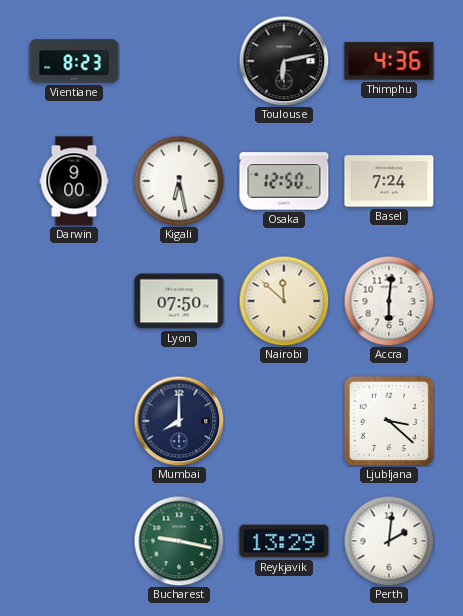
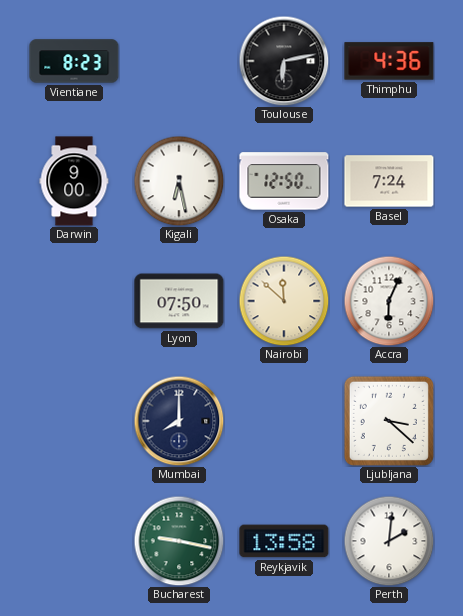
Accra: 6:01 -> 6:04
Reykjavik: 13:29 -> 13:58
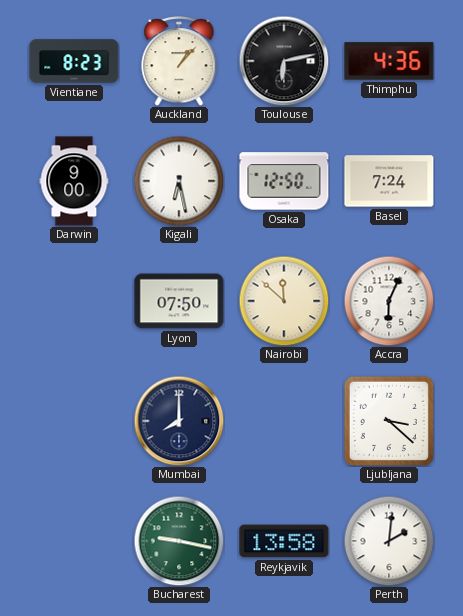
Auckland: none -> 1:07
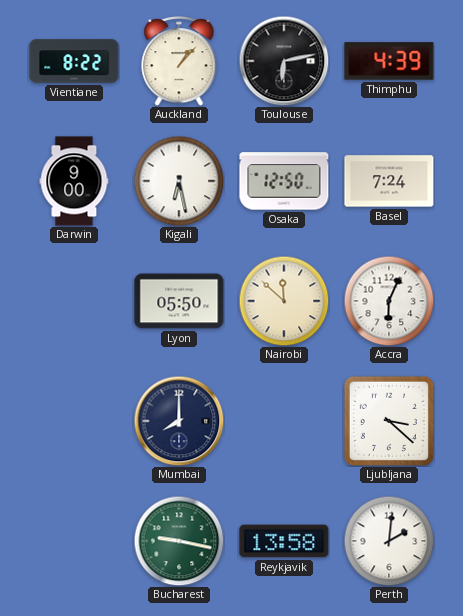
Vientiane: 8:23 -> 8:22
Thimphu: 4:36 -> 4:39
Lyon: 07:50 -> 05:50
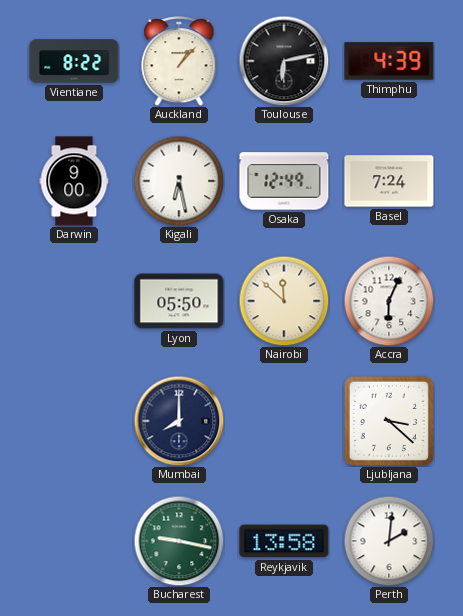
Osaka: 12:50 -> 12:49
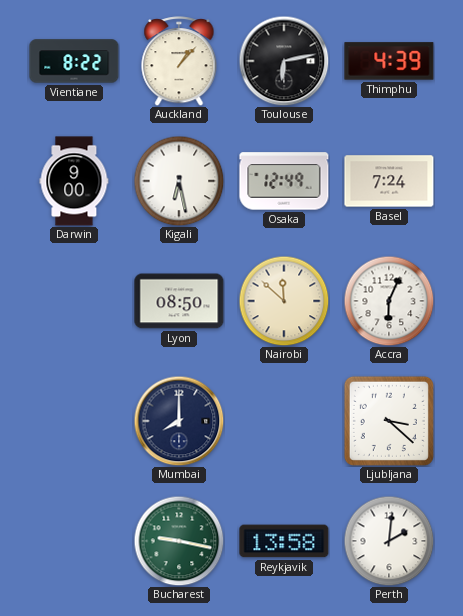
Lyon: 05:50 -> 08:50
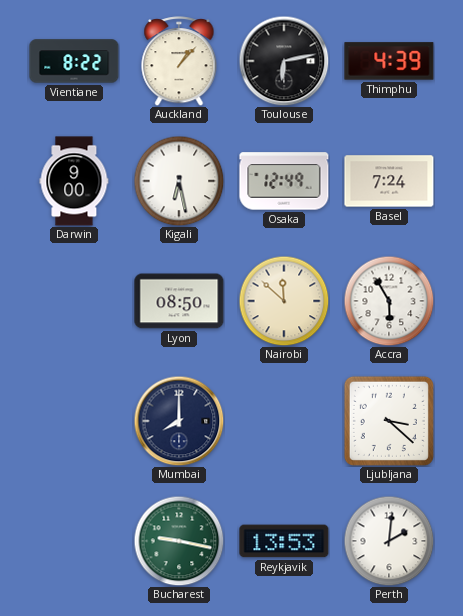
Accra: 6:04 -> 5:55
Reykjavik: 13:58 -> 13:53
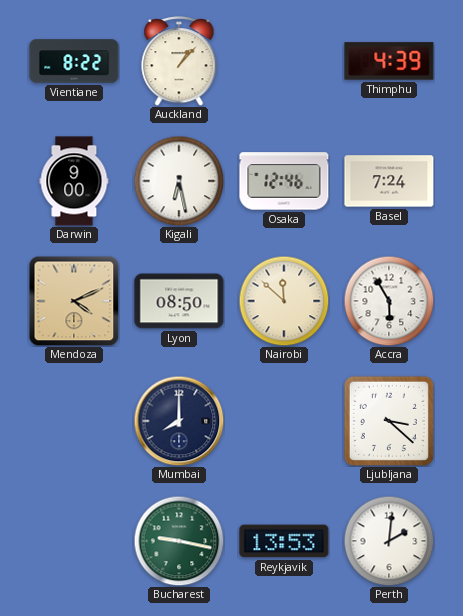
Toulouse: 6:13 -> none
Osaka: 12:49 -> 12:46
Mendoza: none -> 4:11
